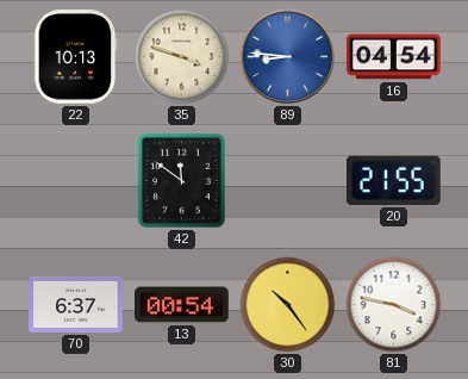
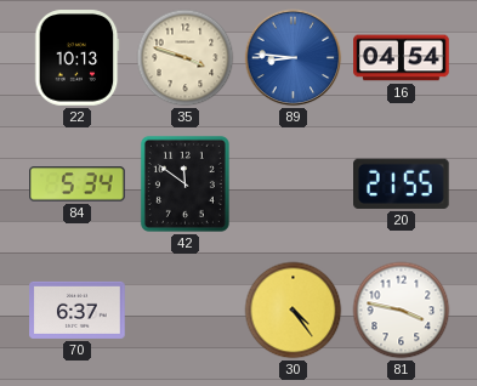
84: none -> 5:34
13: 00:54 -> none
30: 10:24 -> 4:24
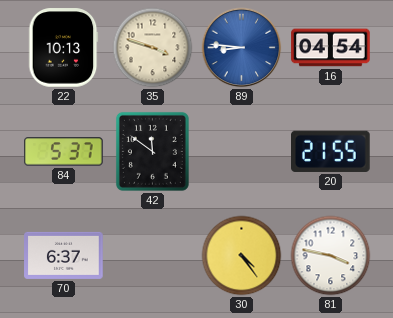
84: 5:34 -> 5:37
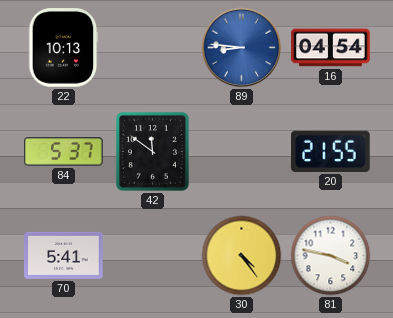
35: 3:48 -> none
70: 6:37 -> 5:41
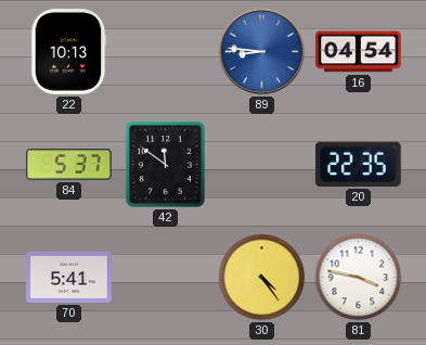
20: 21:55 -> 22:35
